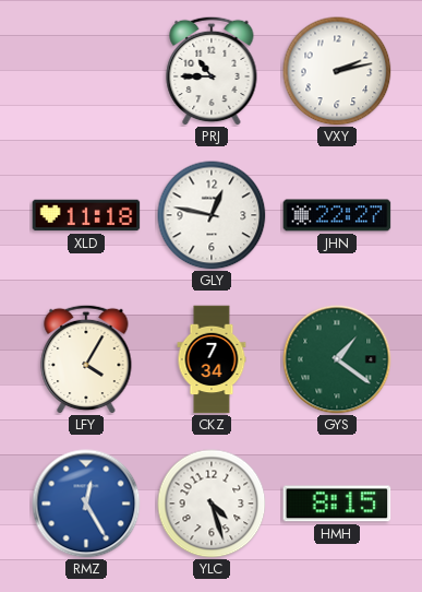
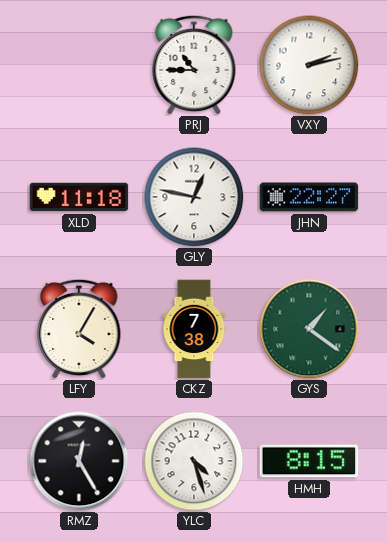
CKZ: 7:34 -> 7:38
RMZ dial: blue -> black
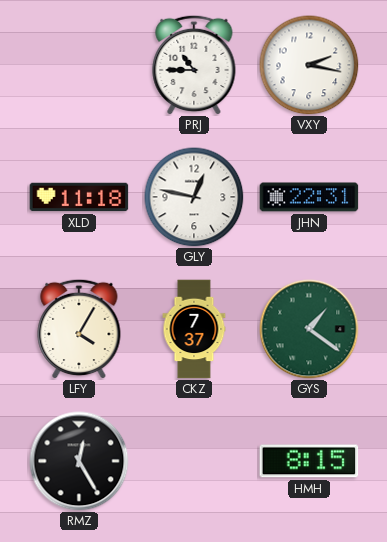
VXY: 2:13 -> 2:17
JHN: 22:27 -> 22:31
CKZ: 7:38 -> 7:37
YLC: 4:27 -> none
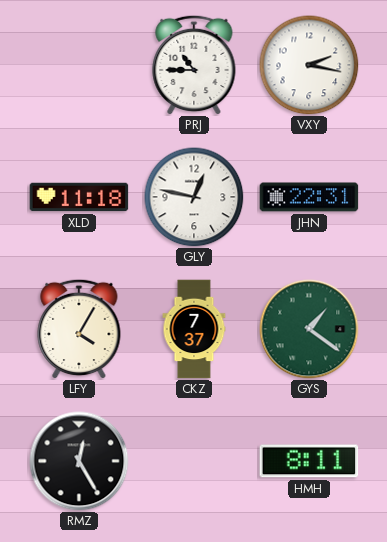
HMH: 8:15 -> 8:11
